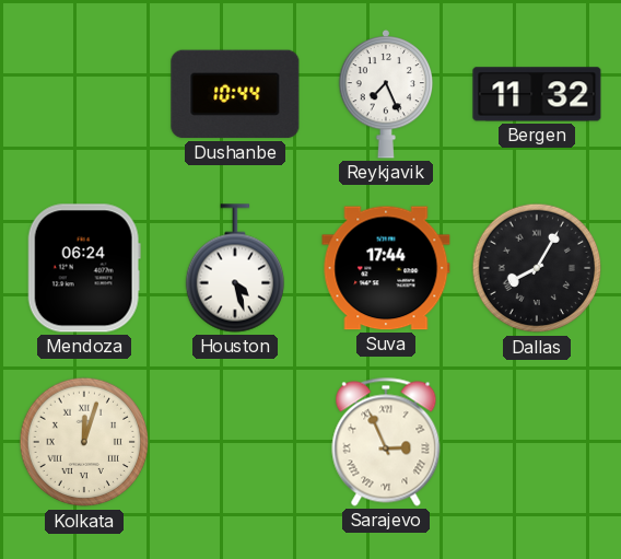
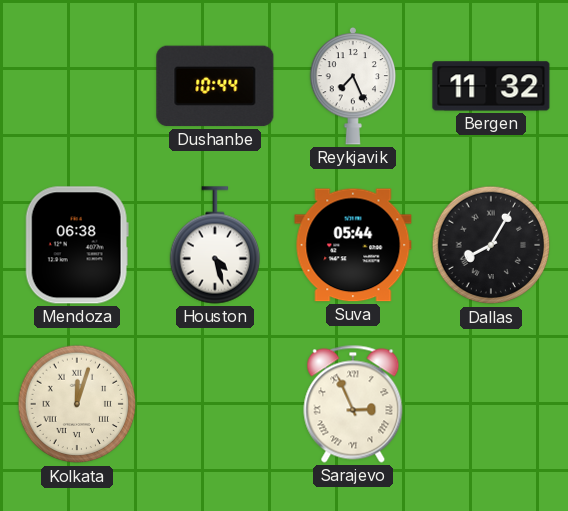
Mendoza: 06:24 -> 06:38
Suva: 17:44 -> 05:44
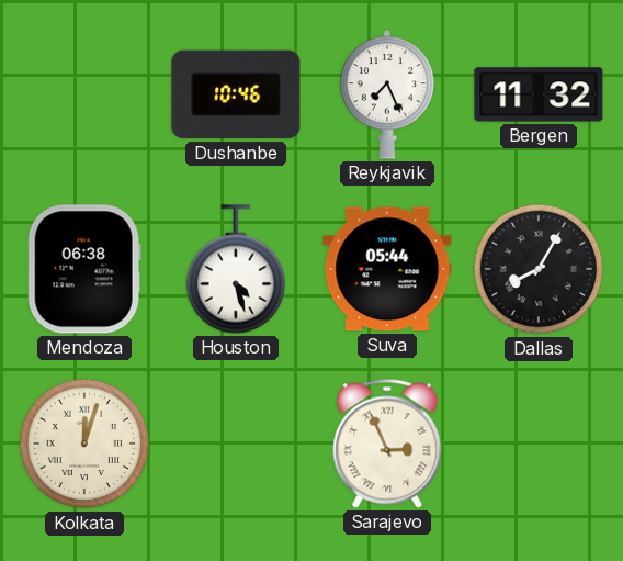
Dushanbe: 10:44 -> 10:46
